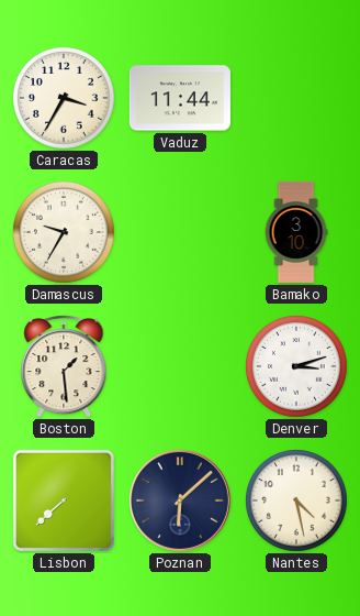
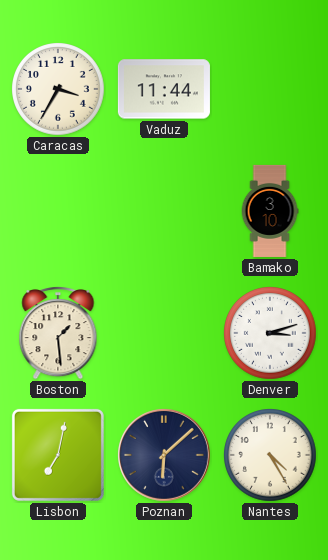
Damascus: 9:35 -> none
Lisbon: 7:38 -> 7:02
Nantes: 4:28 -> 4:25
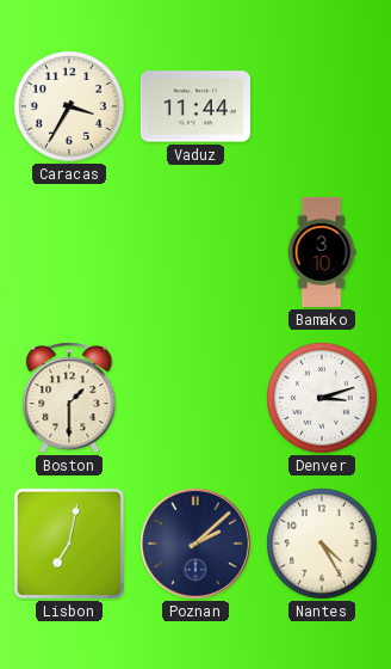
Boston: 1:29 -> 1:30
Poznan: 6:08 -> 2:08
